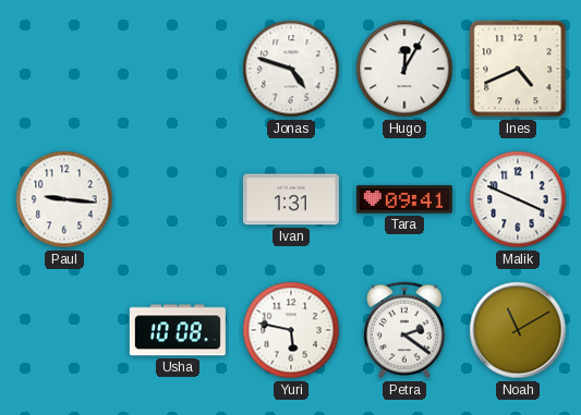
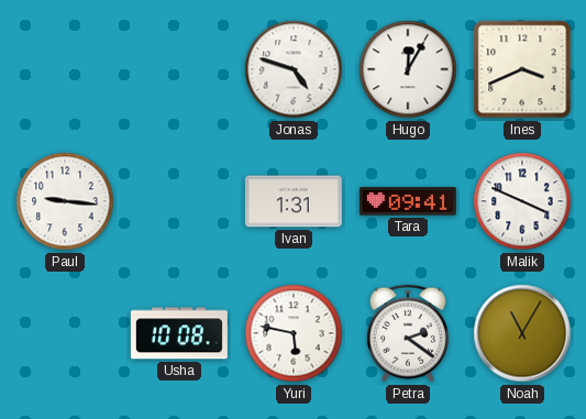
Ines: 4:41 -> 3:41
Noah: 11:10 -> 11:05
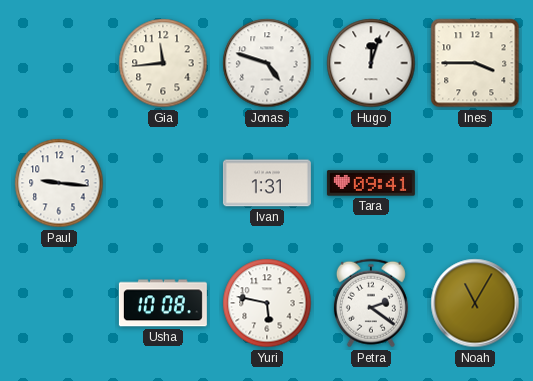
Gia: none -> 11:44
Hugo: 12:05 -> 12:03
Ines: 3:41 -> 3:45
Malik: 3:49 -> none
